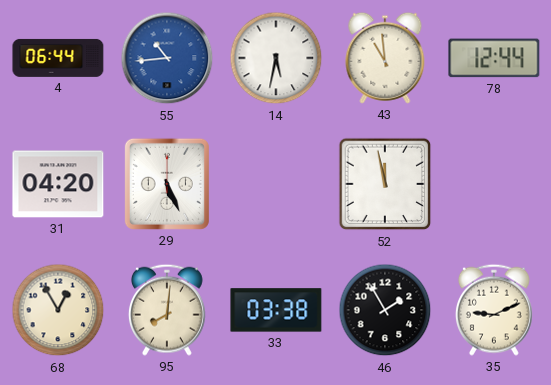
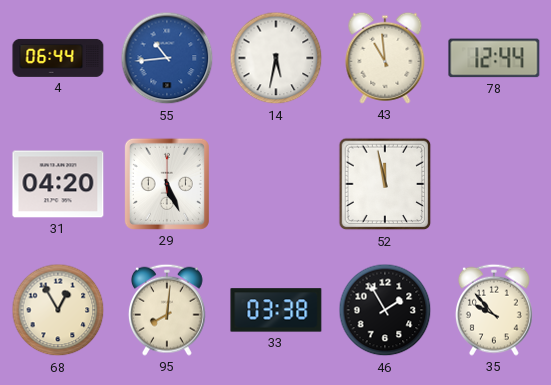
35: 9:11 -> 9:53
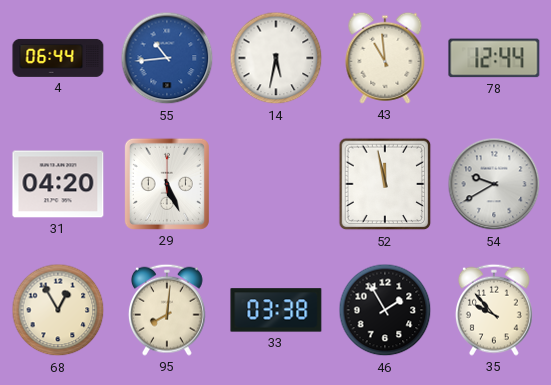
54: none -> 9:40
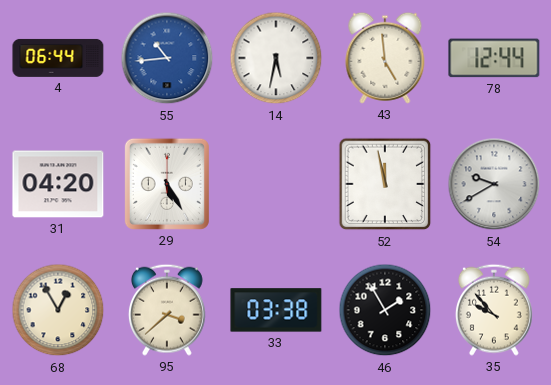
43: 10:59 -> 4:59
29: 5:26 -> 5:25
95: 8:01 -> 3:38
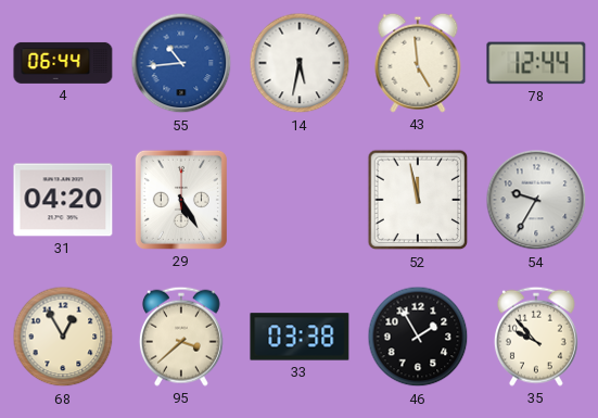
54: 9:40 -> 9:35
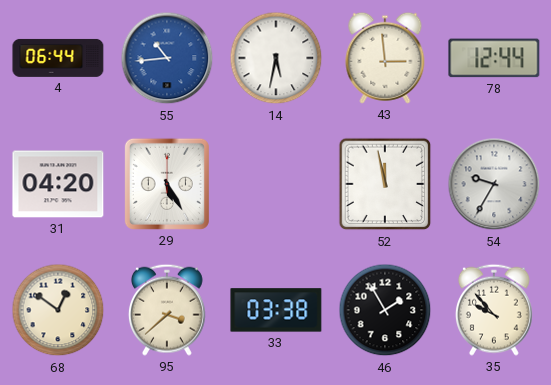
43: 4:59 -> 2:59
68: 12:55 -> 12:51
